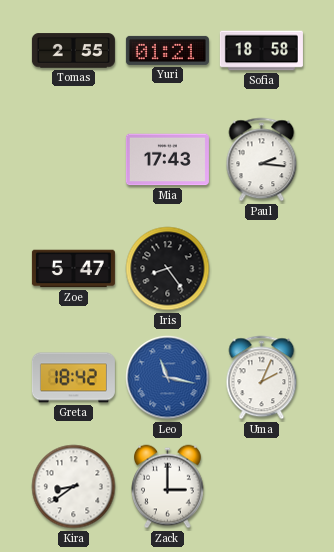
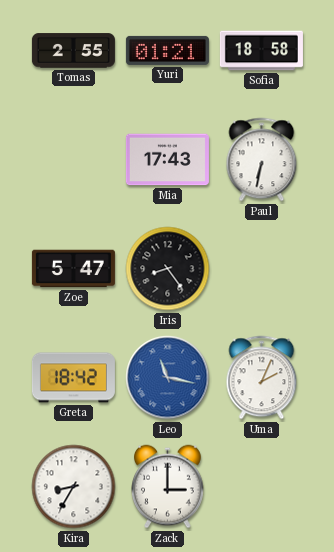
Paul: 2:16 -> 6:32
Kira: 8:39 -> 8:35
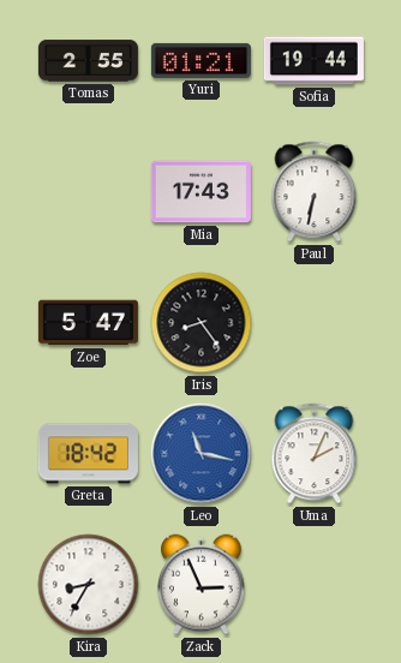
Sofia: 18:58 -> 19:44
Zack: 3:00 -> 2:56
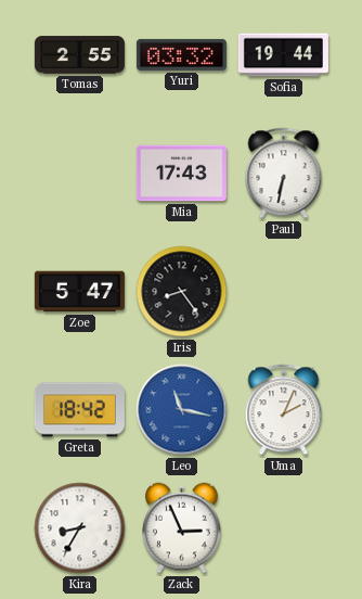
Yuri: 01:21 -> 03:32
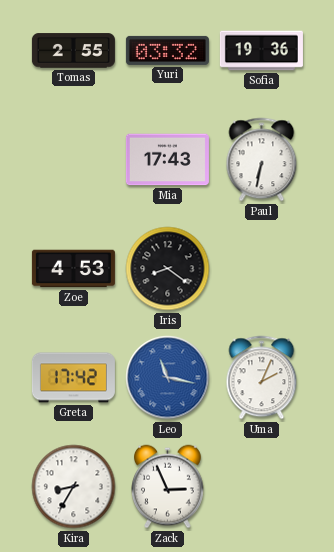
Sofia: 19:44 -> 19:36
Zoe: 5:47 -> 4:53
Iris: 8:24 -> 8:21
Greta: 18:42 -> 17:42
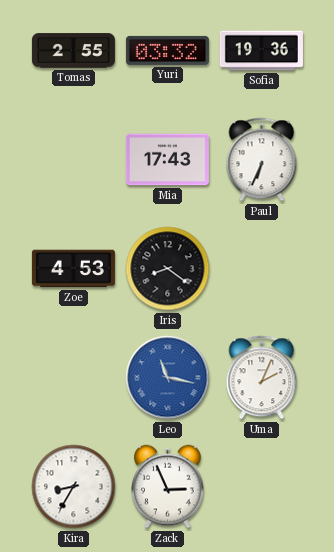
Paul: 6:32 -> 6:34
Greta: 17:42 -> none
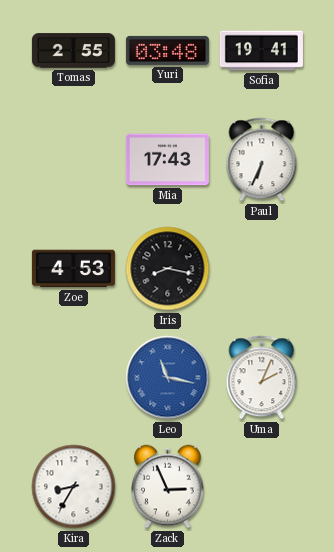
Yuri: 03:32 -> 03:48
Sofia: 19:36 -> 19:41
Iris: 8:21 -> 8:17
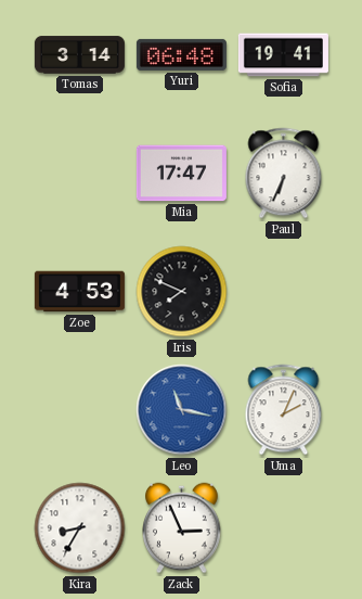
Tomas: 2:55 -> 3:14
Yuri: 03:48 -> 06:48
Mia: 17:43 -> 17:47
Iris: 8:17 -> 7:49
